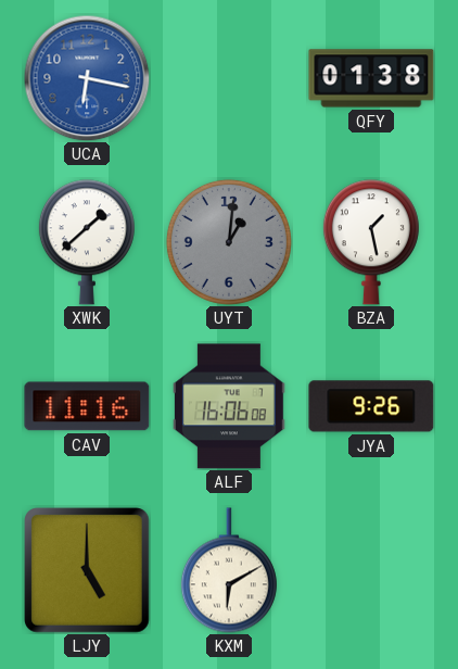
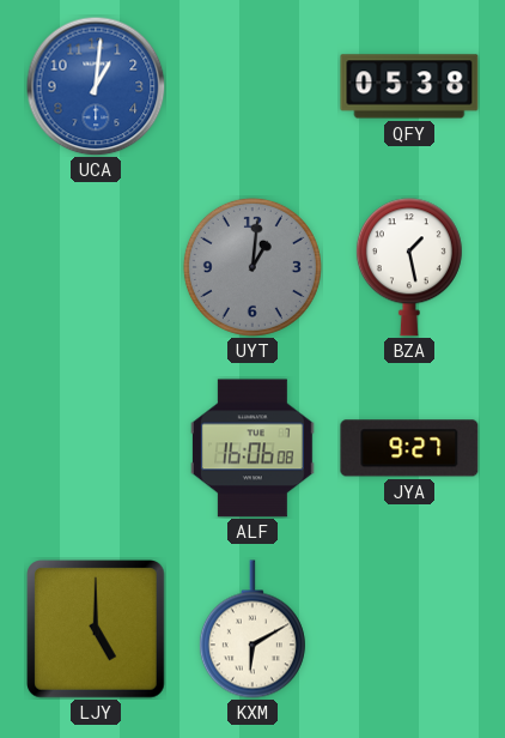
UCA: 6:17 -> 1:01
QFY: 01:38 -> 05:38
XWK: 1:38 -> none
CAV: 11:16 -> none
JYA: 9:26 -> 9:27
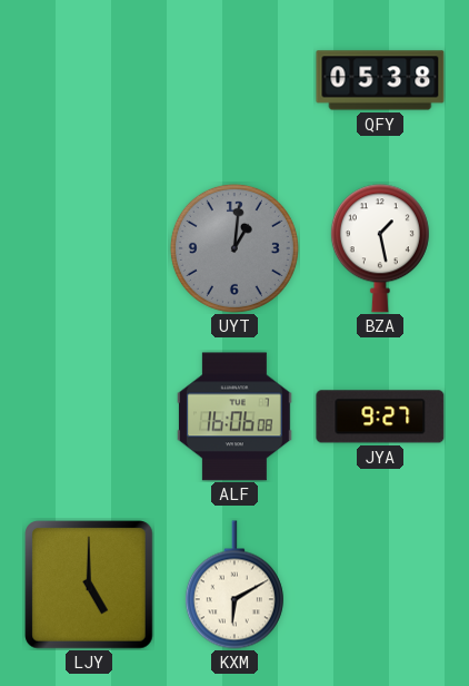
UCA: 1:01 -> none
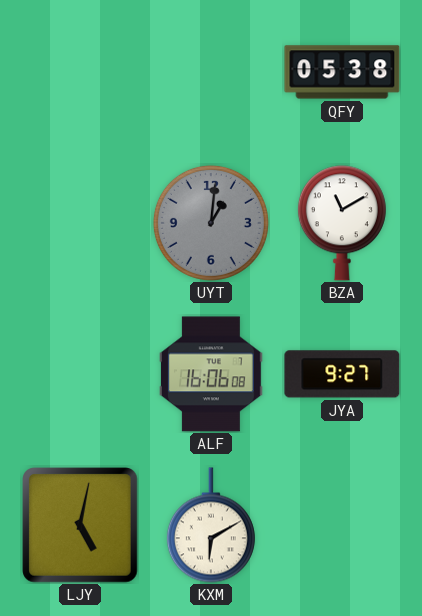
BZA: 1:28 -> 11:10
LJY: 5:00 -> 5:02
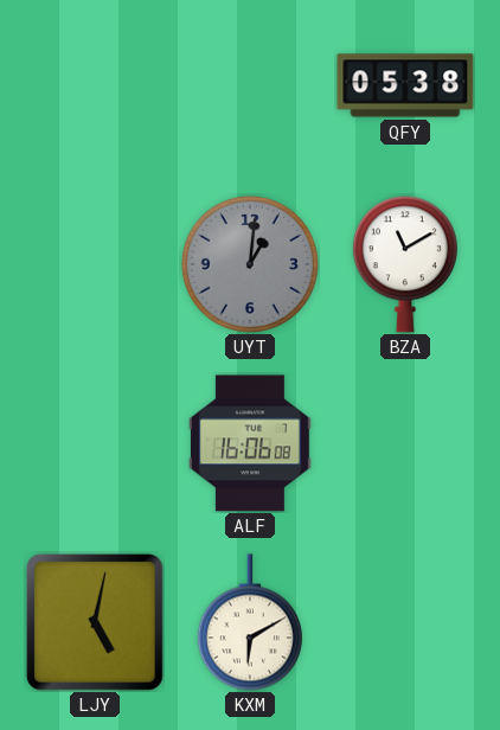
JYA: 9:27 -> none
